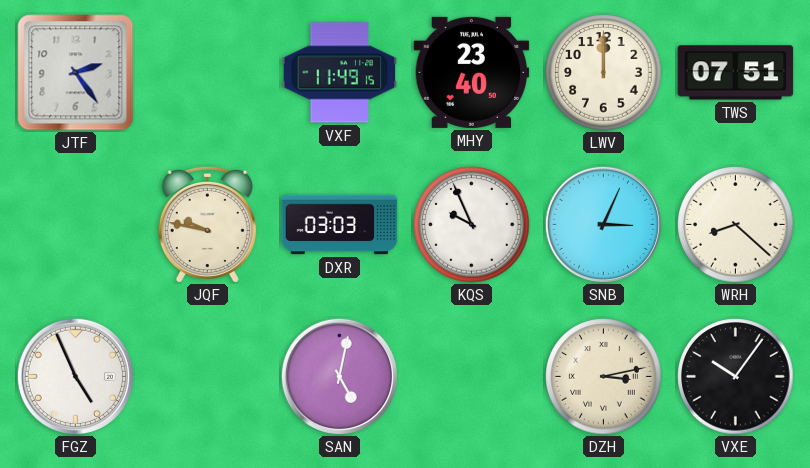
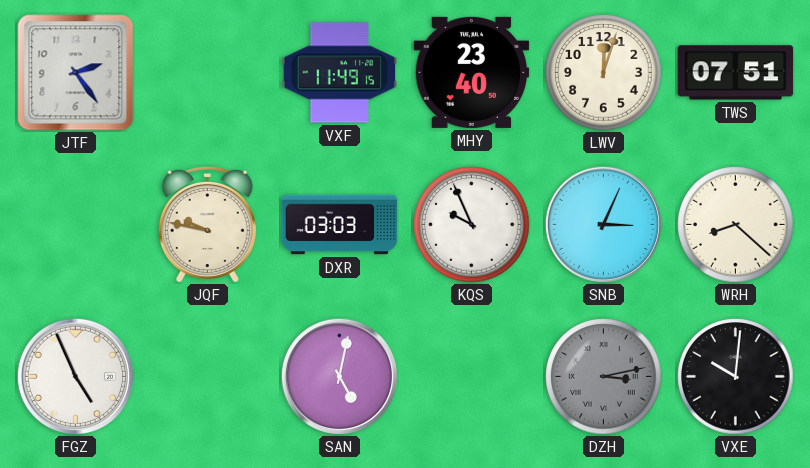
LWV: 12:00 -> 12:03
DZH dial: cream -> grey
VXE: 10:06 -> 10:01
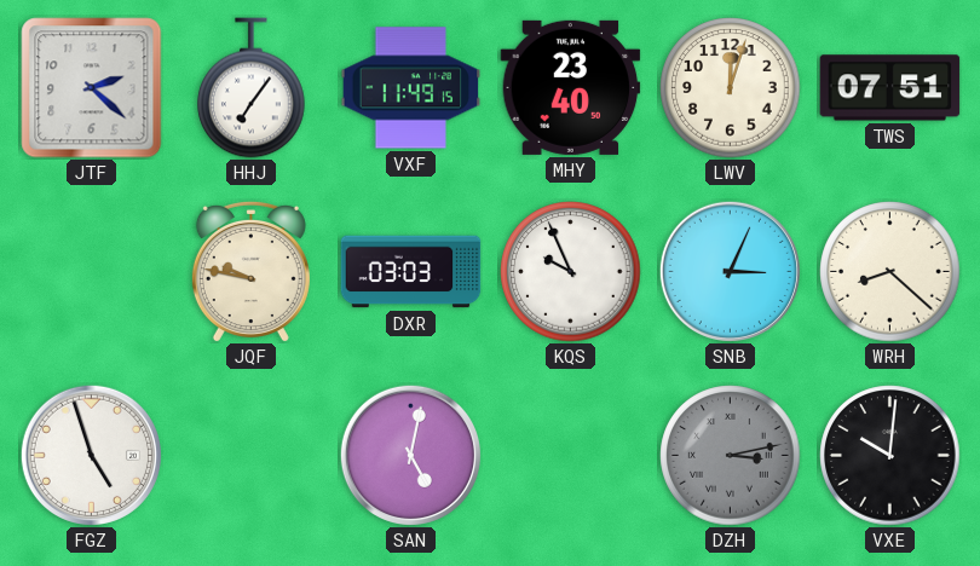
JTF: 2:24 -> 2:22
HHJ: none -> 7:06
FGZ: 4:56 -> 4:57
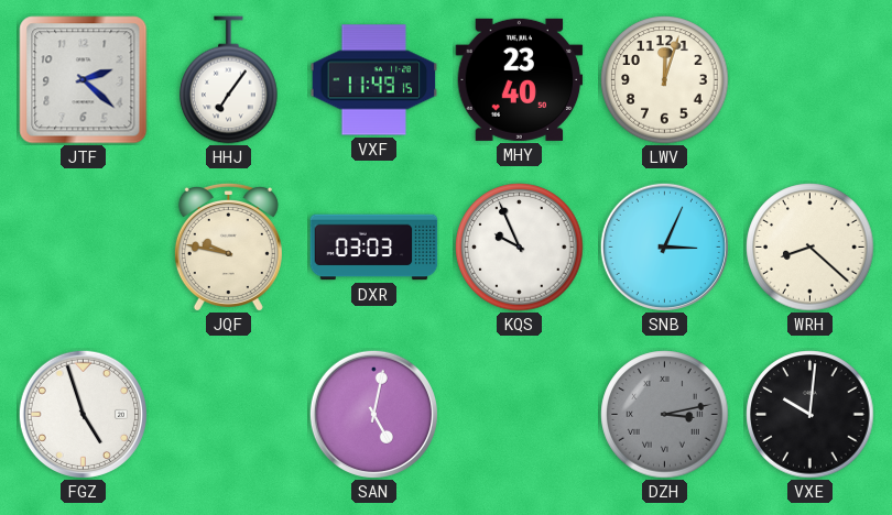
TWS: 07:51 -> none
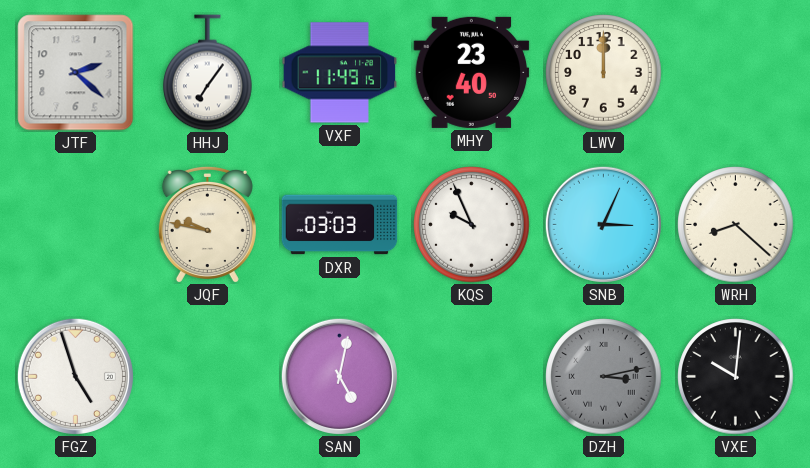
LWV: 12:03 -> 12:00
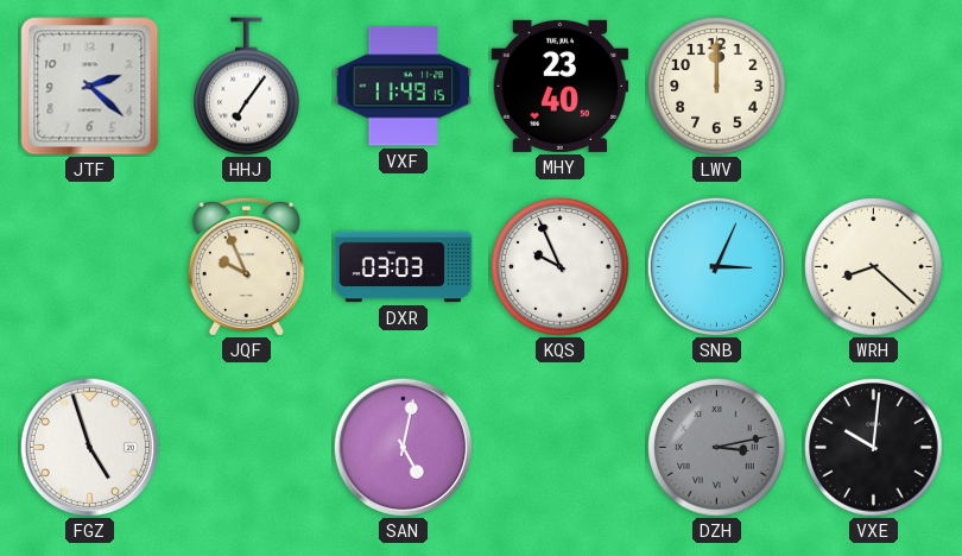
JQF: 9:47 -> 9:56
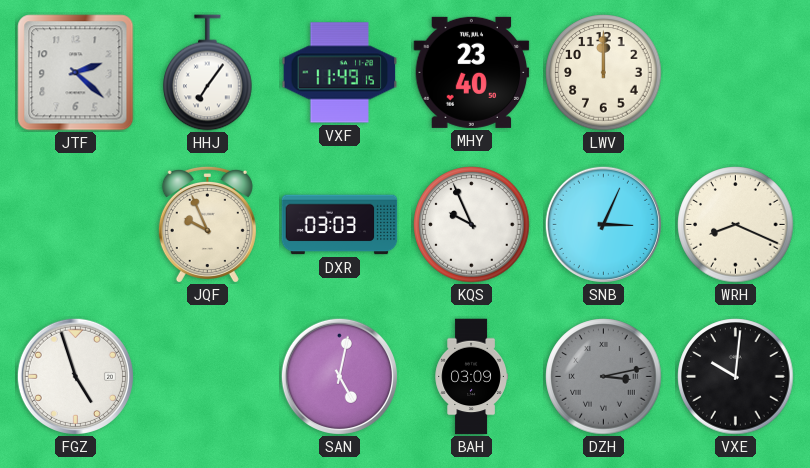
WRH: 8:22 -> 8:19
BAH: none -> 03:09
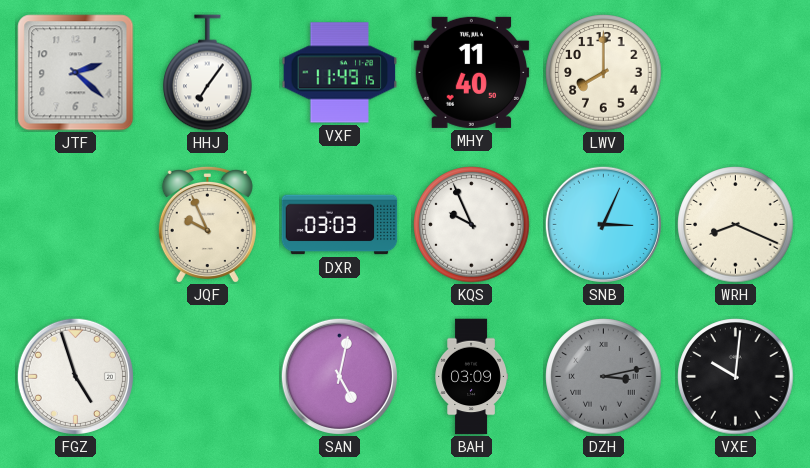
MHY: 23:40 -> 11:40
LWV: 12:00 -> 8:00
